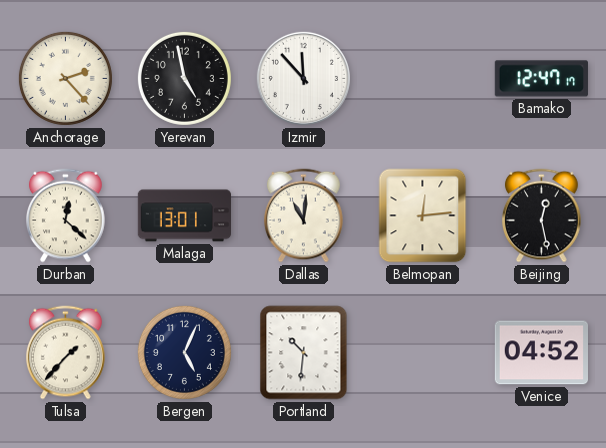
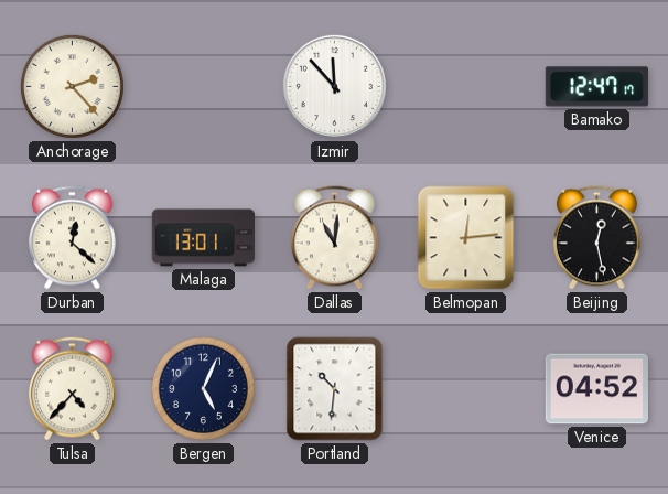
Yerevan: 4:58 -> none
Tulsa: 1:37 -> 4:37
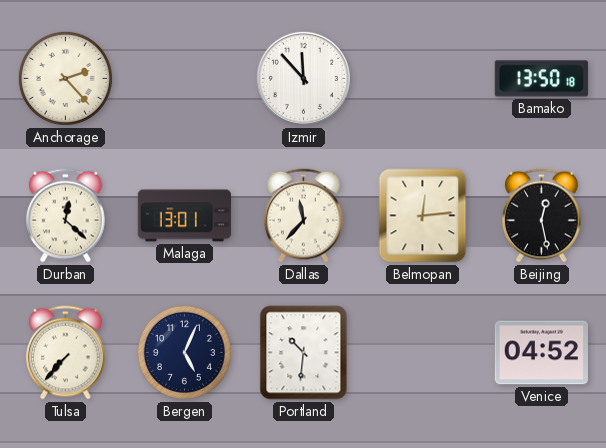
Bamako: 12:47 -> 13:50
Dallas: 11:01 -> 11:37
Tulsa: 4:37 -> 7:37
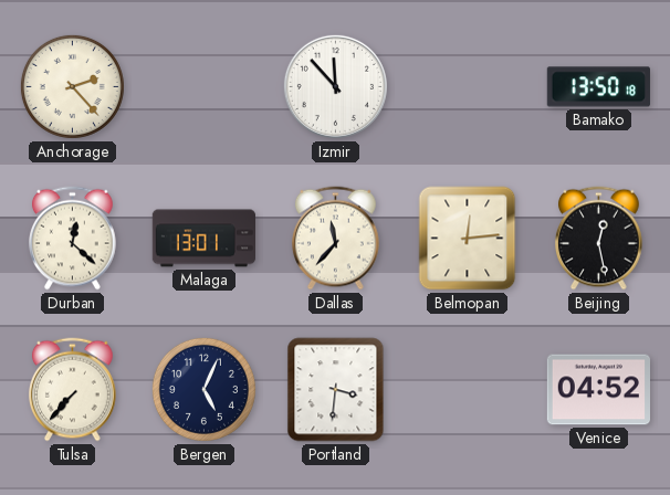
Portland: 10:31 -> 3:31
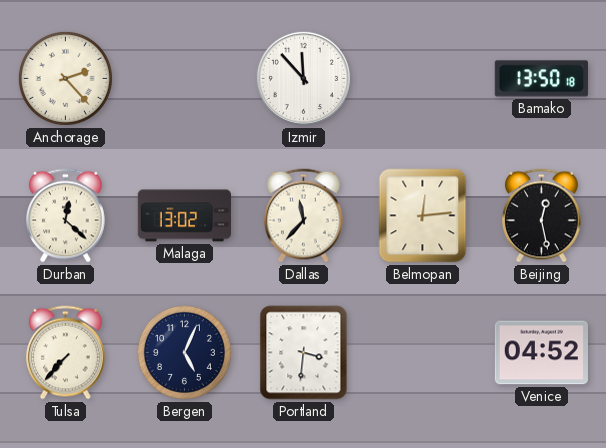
Malaga: 13:01 -> 13:02
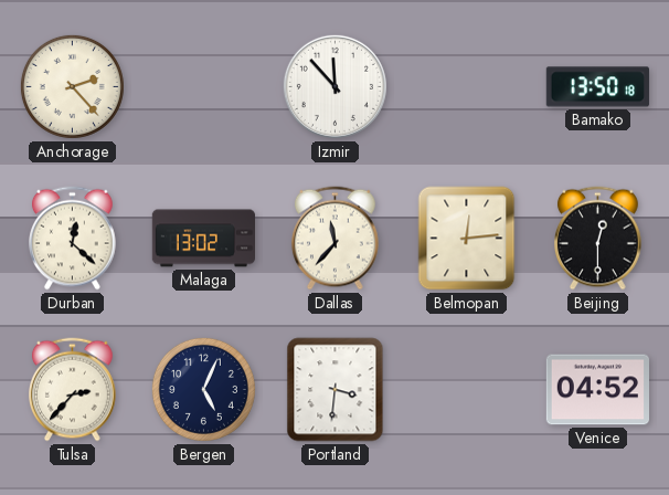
Beijing: 12:28 -> 12:30
Tulsa: 7:37 -> 2:37
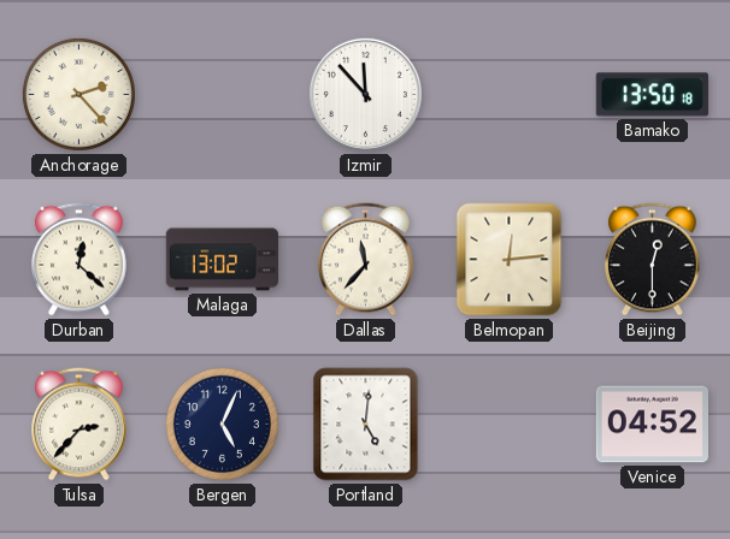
Portland: 3:31 -> 5:01
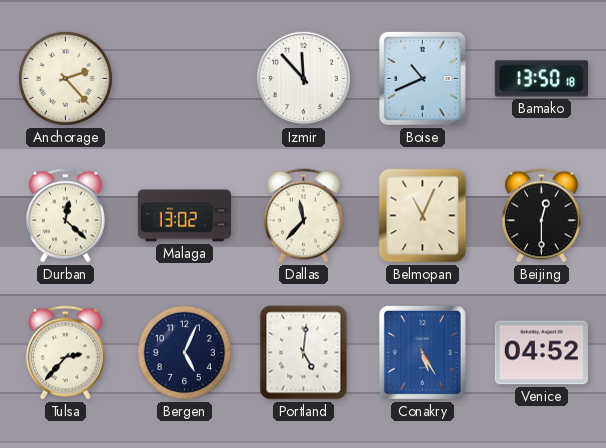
Boise: none -> 10:41
Belmopan: 12:14 -> 11:04
Conakry: none -> 5:25
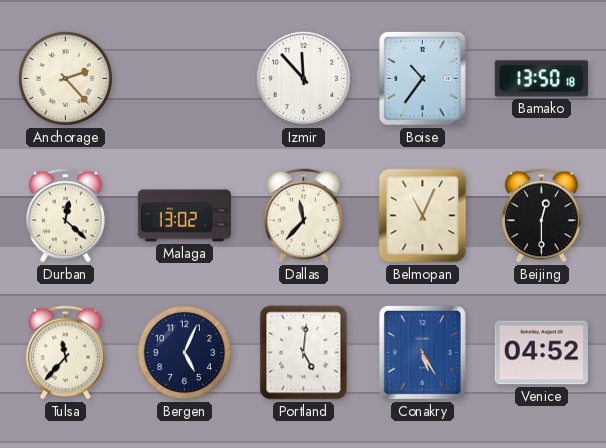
Boise: 10:41 -> 10:36
Tulsa: 2:37 -> 11:37
